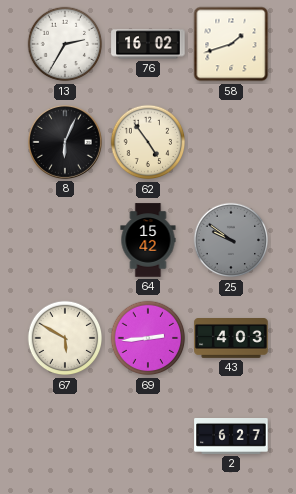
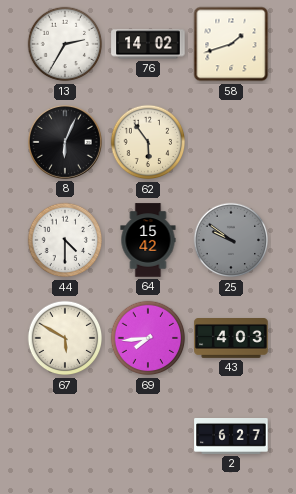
76: 16:02 -> 14:02
62: 4:54 -> 5:54
44: none -> 4:30
69: 2:44 -> 7:44
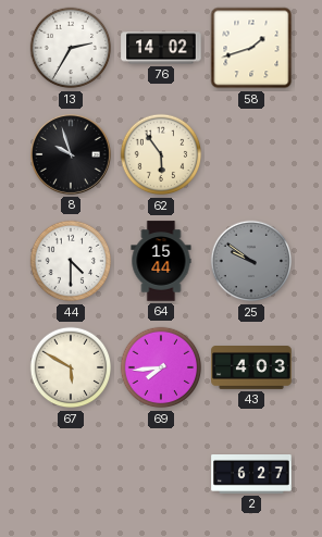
8: 6:04 -> 9:57
64: 15:42 -> 15:44
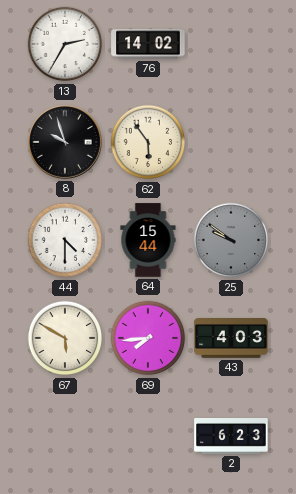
58: 1:42 -> none
2: 6:27 -> 6:23
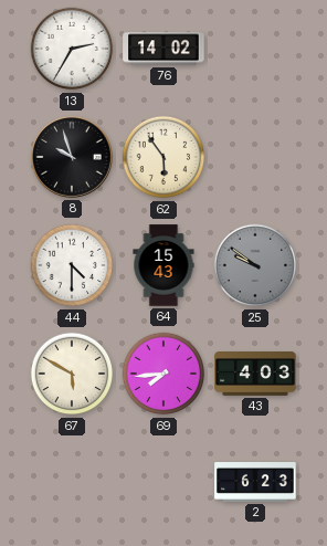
64: 15:44 -> 15:43
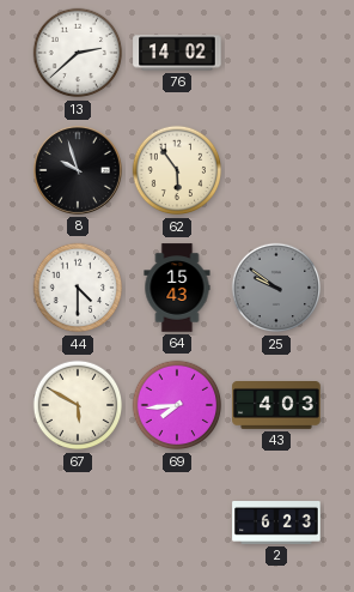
13: 2:35 -> 2:38
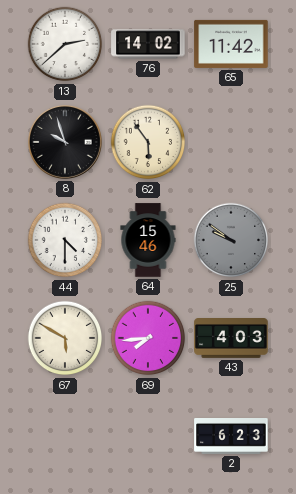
65: none -> 11:42
64: 15:43 -> 15:46
